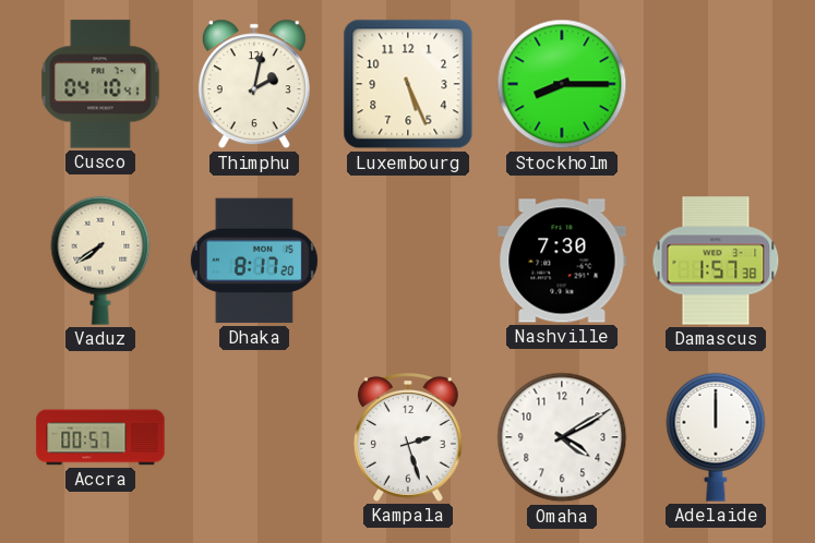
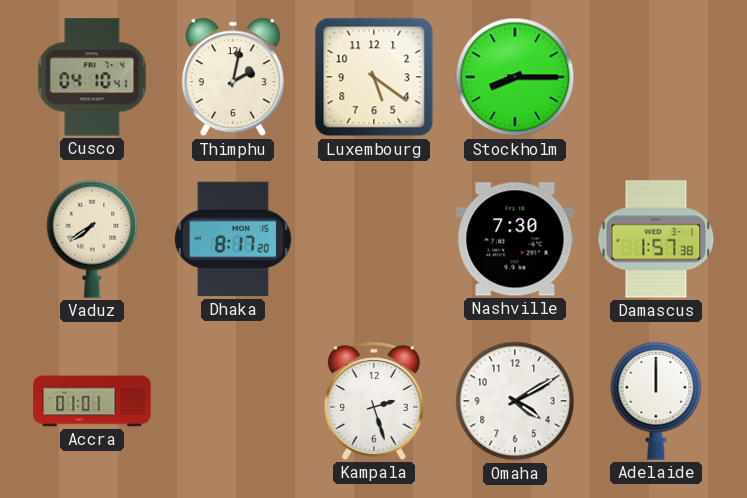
Luxembourg: 5:26 -> 5:21
Accra: 00:57 -> 01:01
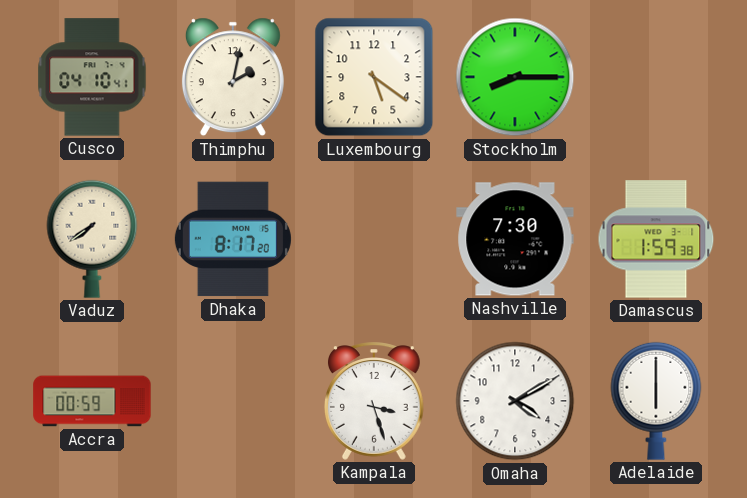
Damascus: 1:57 -> 1:59
Accra: 01:01 -> 00:59
Kampala: 2:27 -> 3:27
Adelaide: 12:00 -> 6:00
